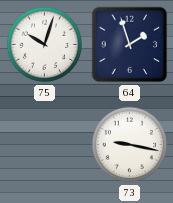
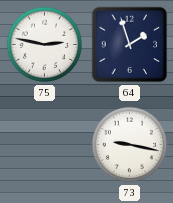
75: 10:03 -> 2:47
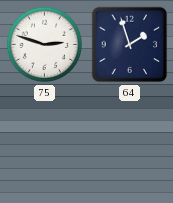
75: 2:47 -> 2:48
73: 9:17 -> none
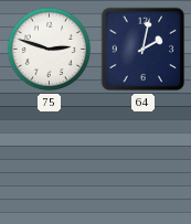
64: 1:57 -> 2:02
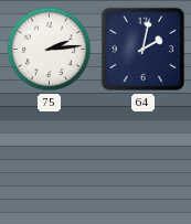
75: 2:48 -> 2:14
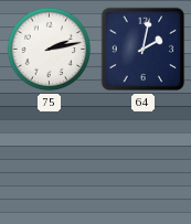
75: 2:14 -> 2:13
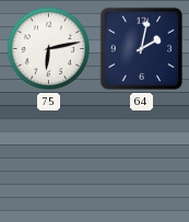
75: 2:13 -> 6:13
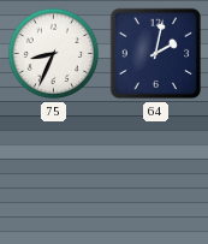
75: 6:13 -> 8:34
